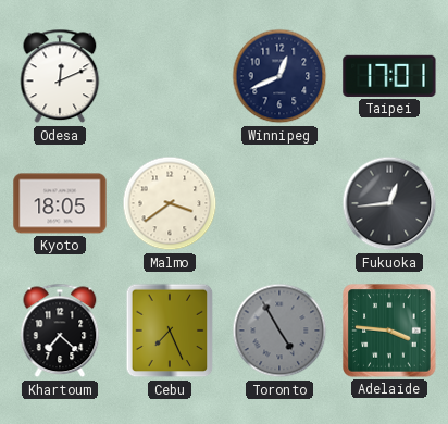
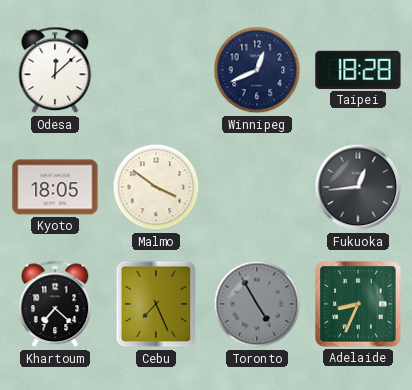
Odesa: 12:11 -> 12:08
Taipei: 17:01 -> 18:28
Malmo: 3:39 -> 3:51
Adelaide: 3:46 -> 8:34
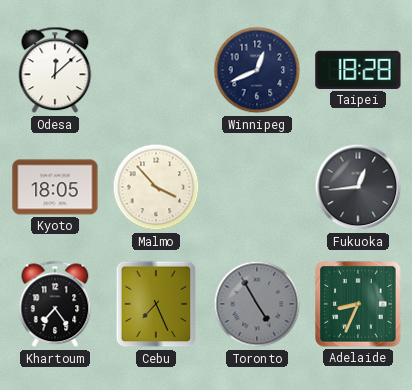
Malmo: 3:51 -> 3:53
Khartoum: 7:22 -> 7:24
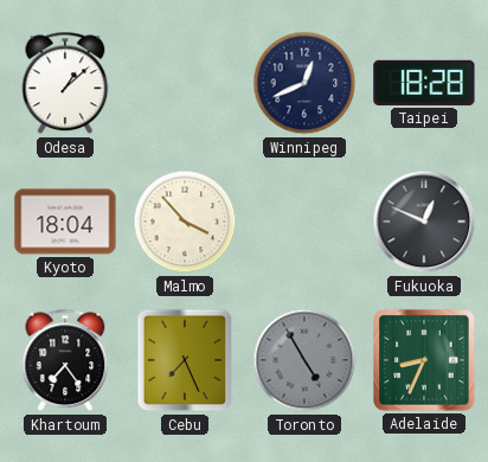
Odesa: 12:08 -> 1:08
Kyoto: 18:05 -> 18:04
Fukuoka: 12:44 -> 12:49
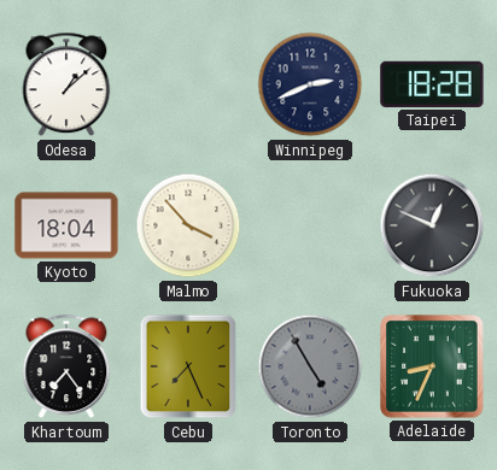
Winnipeg: 12:41 -> 2:41
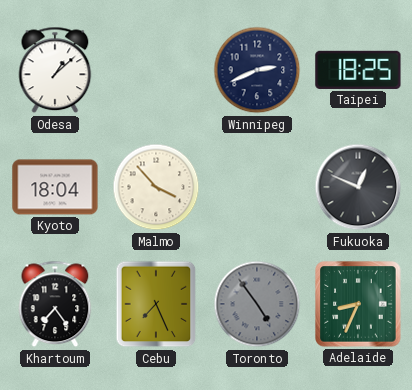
Taipei: 18:28 -> 18:25
Toronto: 4:55 -> 4:54
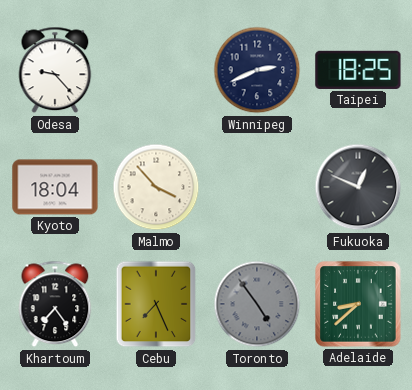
Odesa: 1:08 -> 9:23
Adelaide: 8:34 -> 8:38
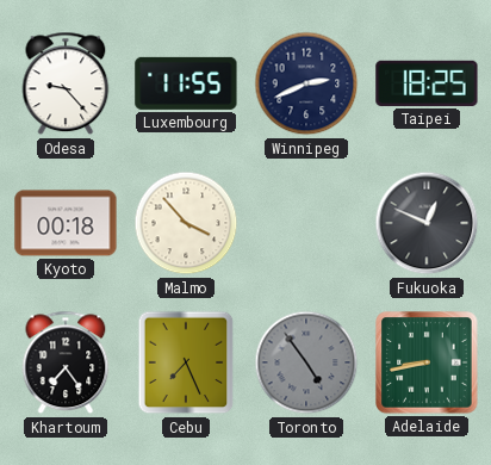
Luxembourg: none -> 11:55
Kyoto: 18:04 -> 00:18
Adelaide: 8:38 -> 8:43
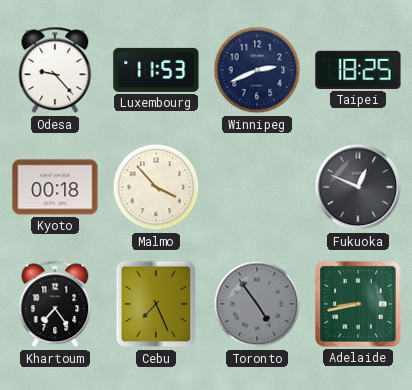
Luxembourg: 11:55 -> 11:53
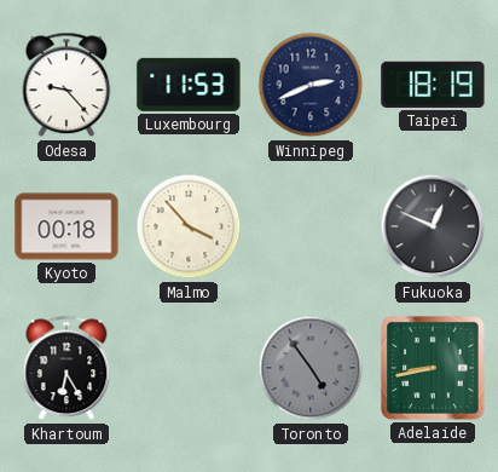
Taipei: 18:25 -> 18:19
Khartoum: 7:24 -> 6:25
Cebu: 7:26 -> none
